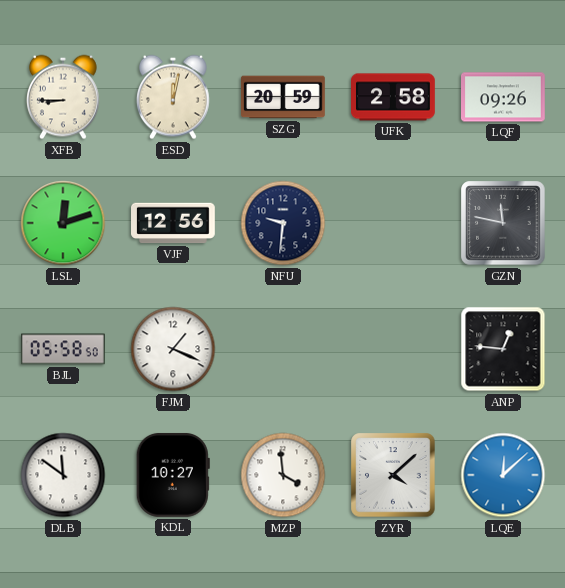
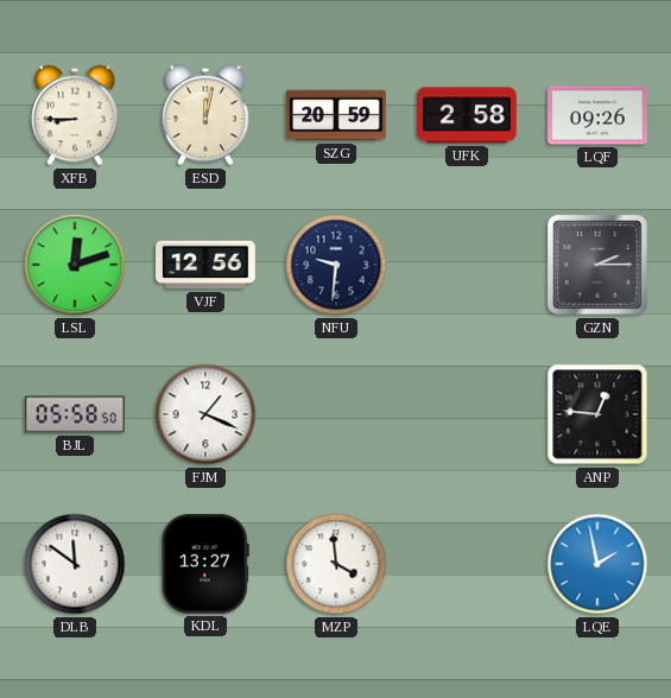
GZN: 11:47 -> 2:15
KDL: 10:27 -> 13:27
ZYR: 4:08 -> none
LQE: 12:08 -> 1:58
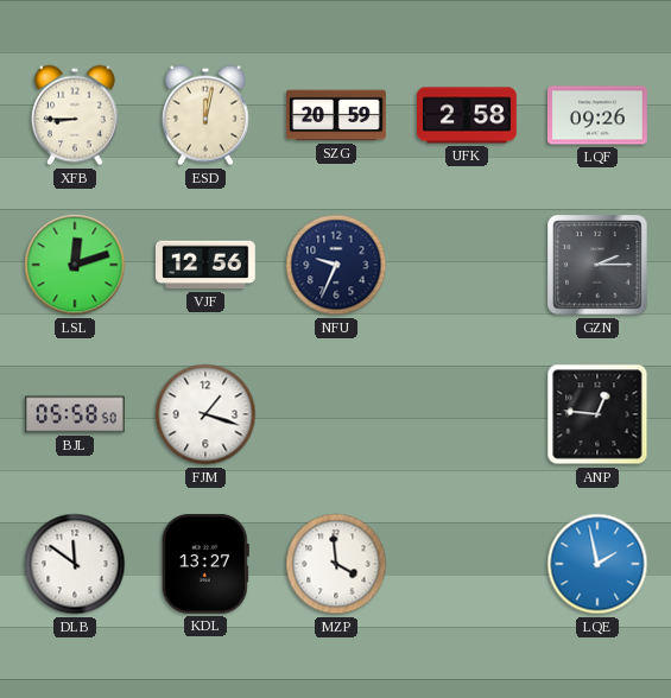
NFU: 9:31 -> 9:34
FJM: 1:19 -> 1:18
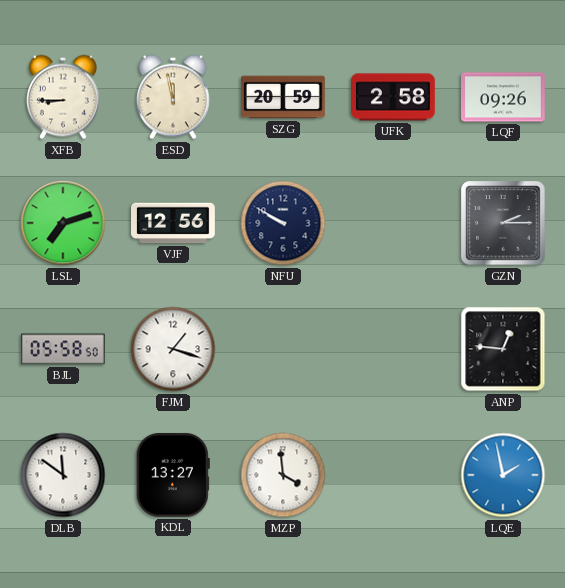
ESD: 12:02 -> 11:58
LSL: 12:12 -> 7:12
NFU: 9:34 -> 9:50
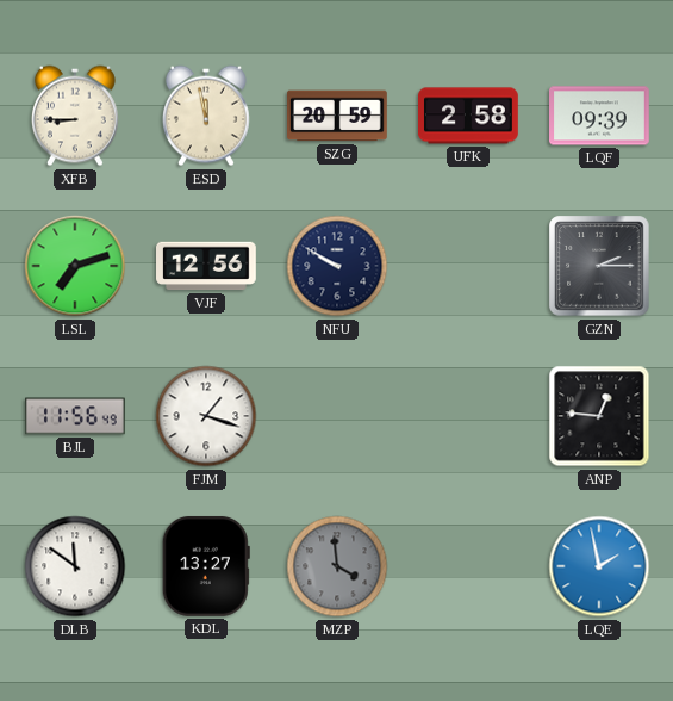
LQF: 09:26 -> 09:39
BJL: 05:58 -> 11:56
MZP dial: white -> grey
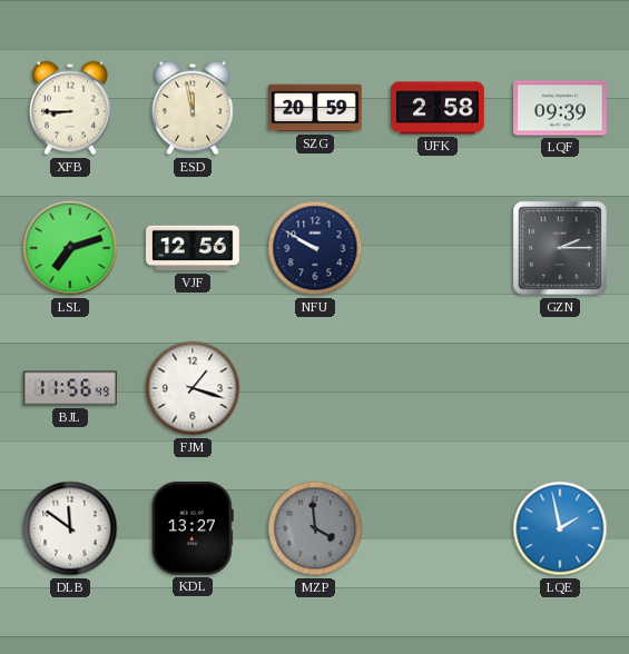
ANP: 12:46 -> none
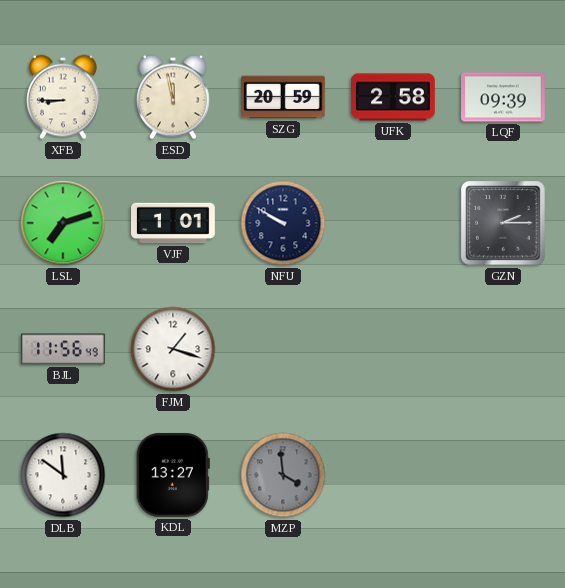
VJF: 12:56 -> 1:01
LQE: 1:58 -> none
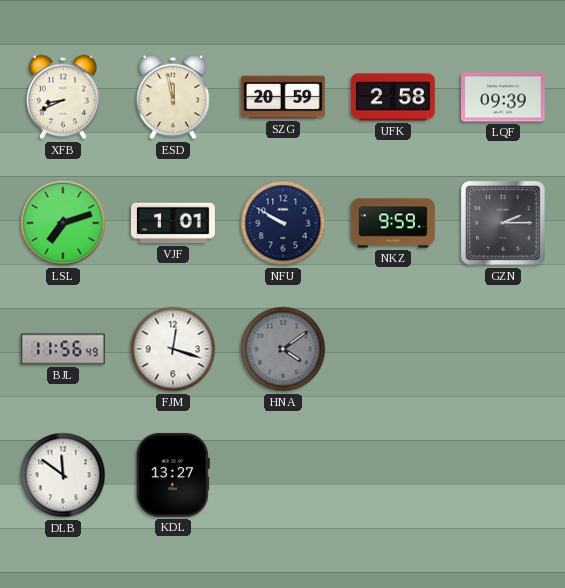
XFB: 8:45 -> 8:41
NKZ: none -> 9:59
FJM: 1:18 -> 12:18
HNA: none -> 4:09
MZP: 3:59 -> none
